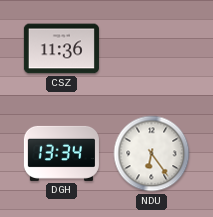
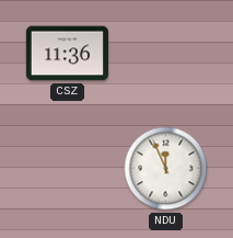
DGH: 13:34 -> none
NDU: 6:24 -> 11:56
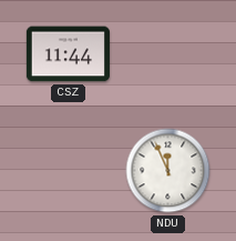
CSZ: 11:36 -> 11:44
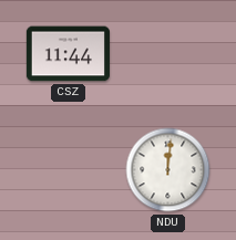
NDU: 11:56 -> 12:01
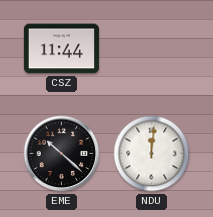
EME: none -> 10:22
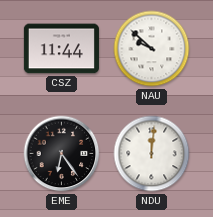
NAU: none -> 9:52
EME: 10:22 -> 6:24
